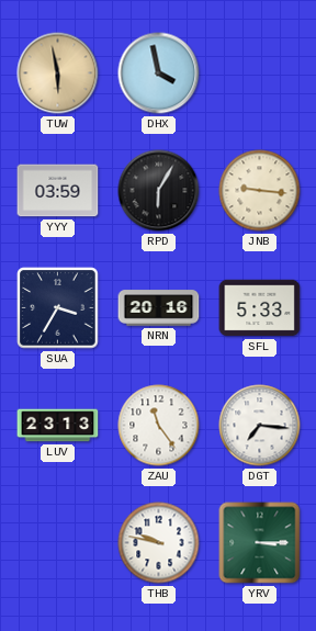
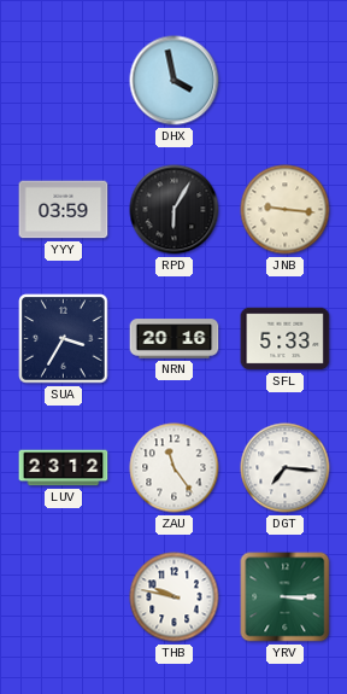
TUW: 5:58 -> none
LUV: 23:13 -> 23:12
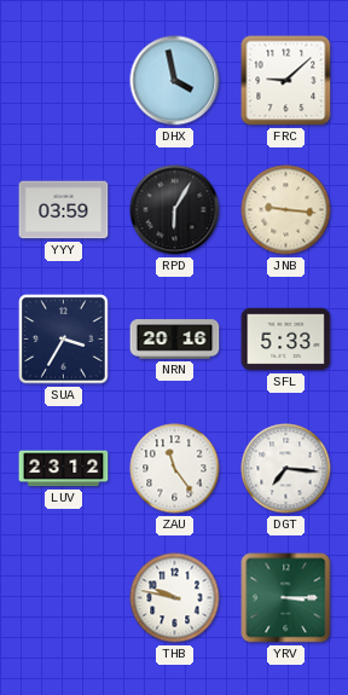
FRC: none -> 9:08
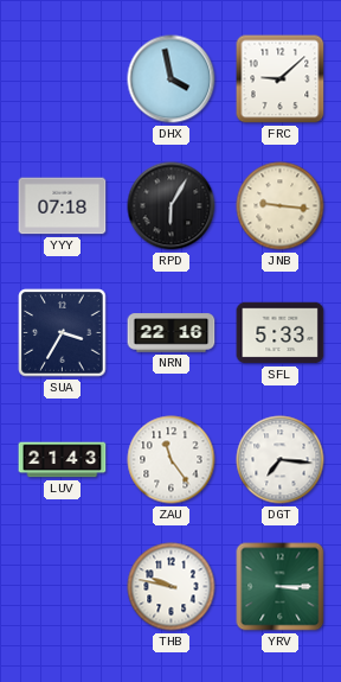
YYY: 03:59 -> 07:18
NRN: 20:16 -> 22:16
LUV: 23:12 -> 21:43
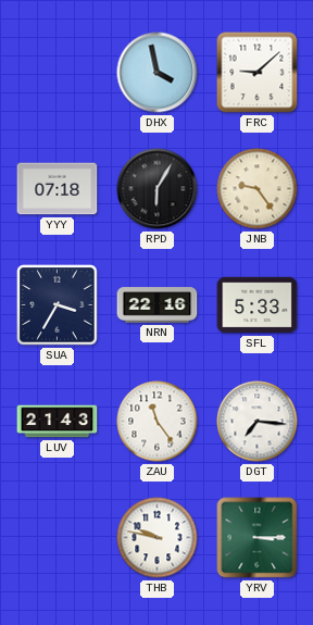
JNB: 9:16 -> 9:24
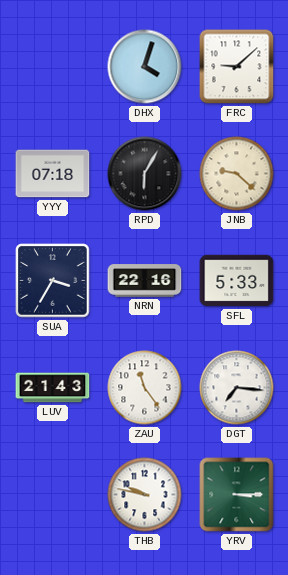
DHX: 3:58 -> 4:03
JNB: 9:24 -> 9:22
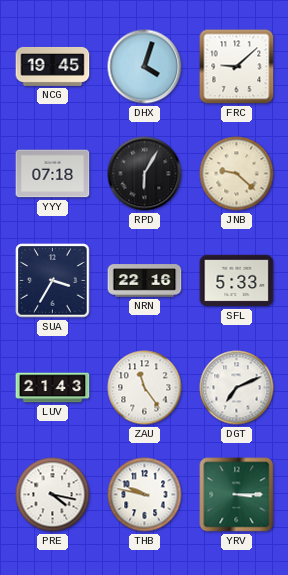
NCG: none -> 19:45
DGT: 7:16 -> 7:11
PRE: none -> 4:17
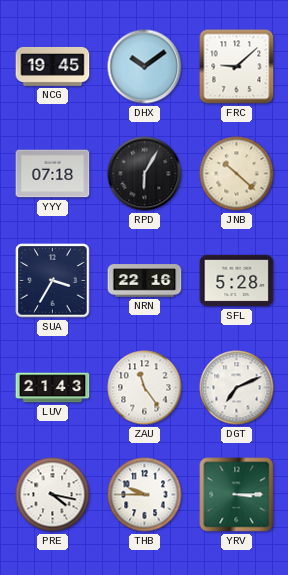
DHX: 4:03 -> 10:09
JNB: 9:22 -> 10:22
SFL: 5:33 -> 5:28
THB: 9:47 -> 9:45
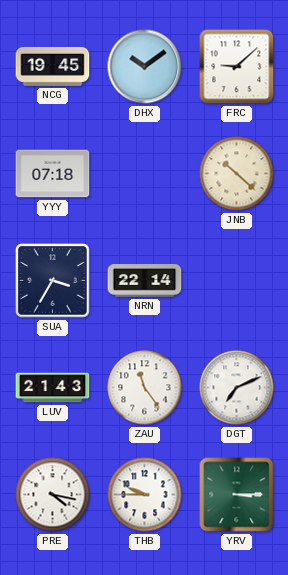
RPD: 6:05 -> none
NRN: 22:16 -> 22:14
SFL: 5:28 -> none
